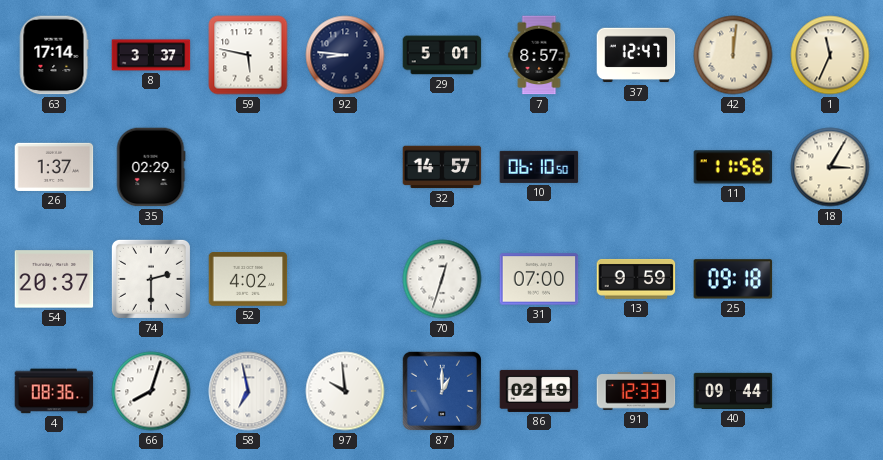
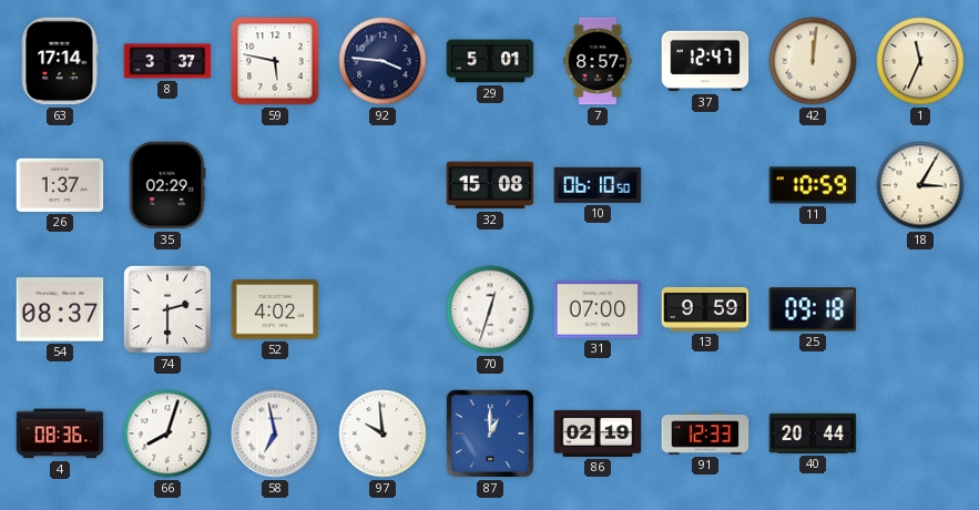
92: 8:46 -> 3:46
32: 14:57 -> 15:08
11: 11:56 -> 10:59
54: 20:37 -> 08:37
40: 09:44 -> 20:44
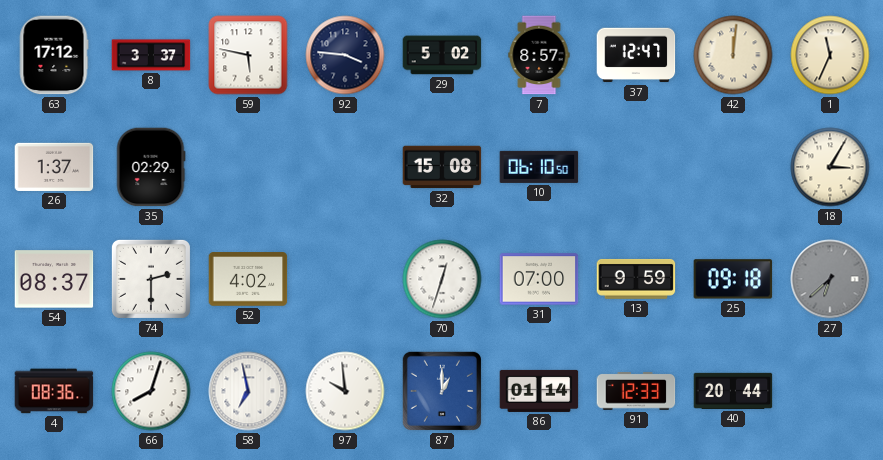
63: 17:14 -> 17:12
29: 5:01 -> 5:02
11: 10:59 -> none
27: none -> 6:38
86: 02:19 -> 01:14
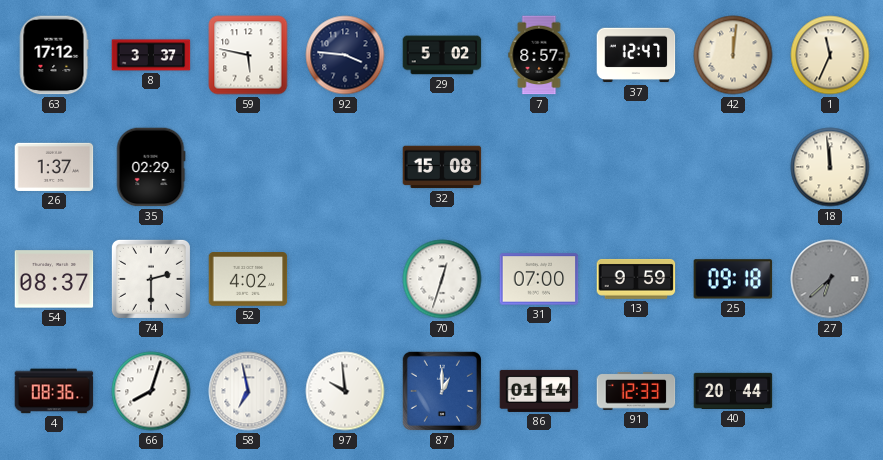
10: 06:10 -> none
18: 3:05 -> 11:59
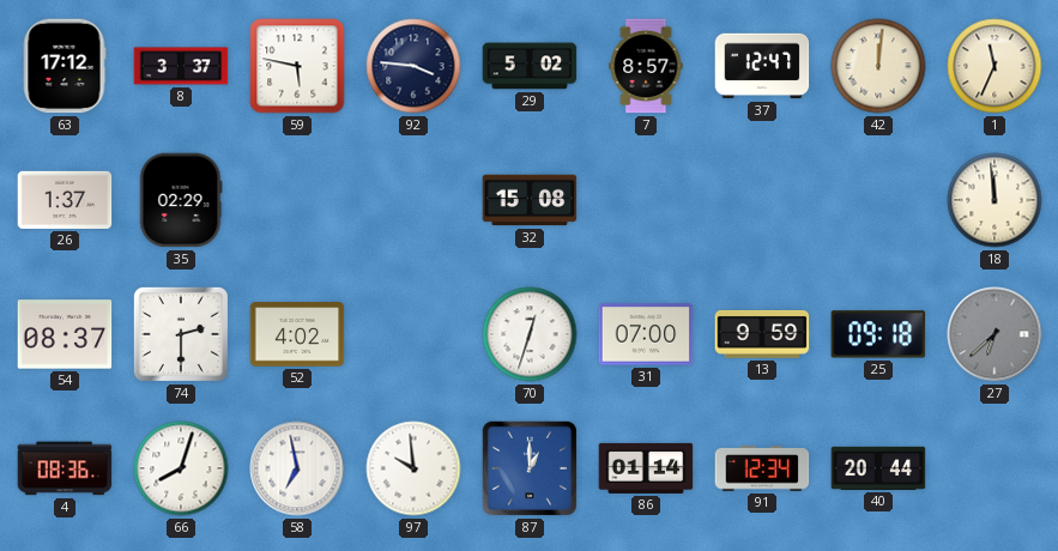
91: 12:33 -> 12:34
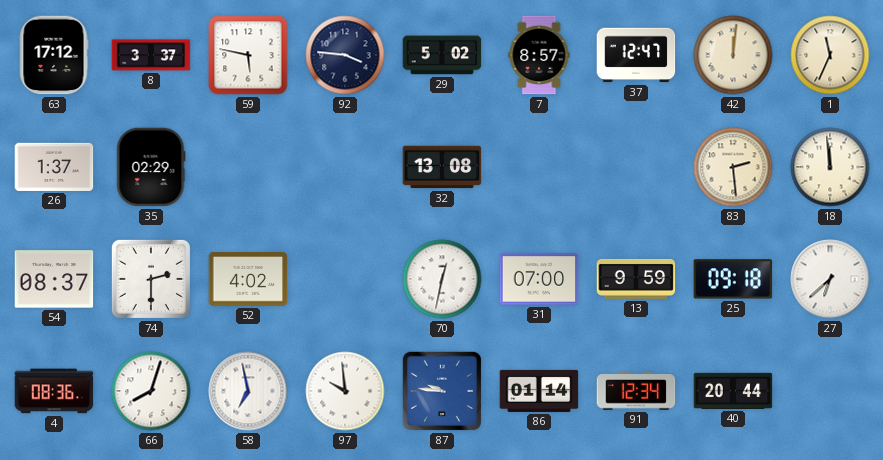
32: 15:08 -> 13:08
83: none -> 2:29
70: 12:33 -> 12:32
27 dial: grey -> white
87: 1:00 -> 9:46
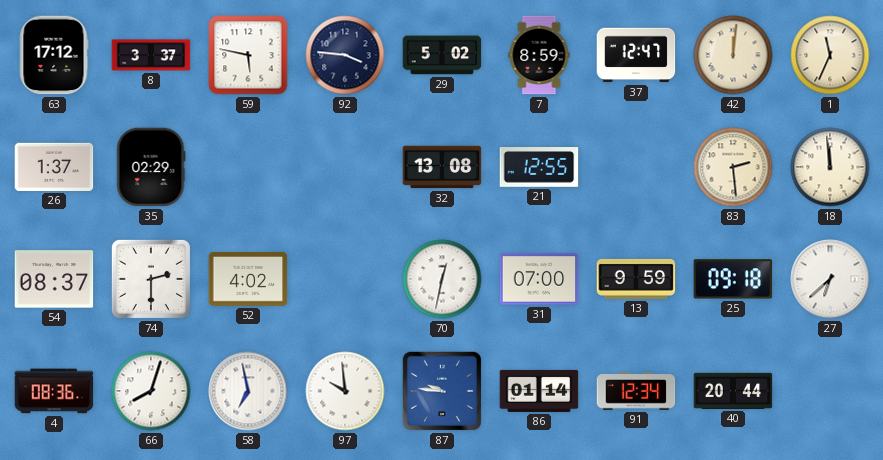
7: 8:57 -> 8:59
21: none -> 12:55
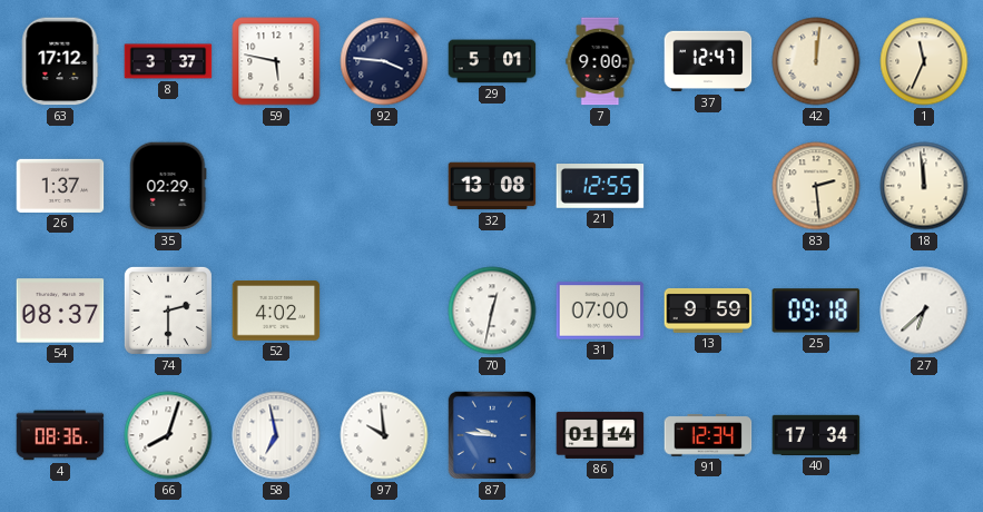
29: 5:02 -> 5:01
7: 8:59 -> 9:00
40: 20:44 -> 17:34
